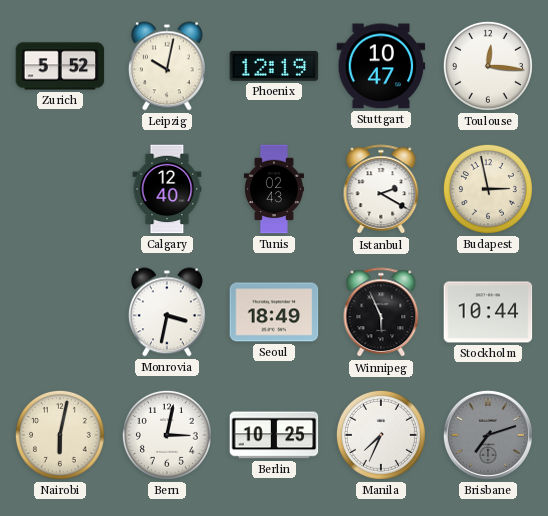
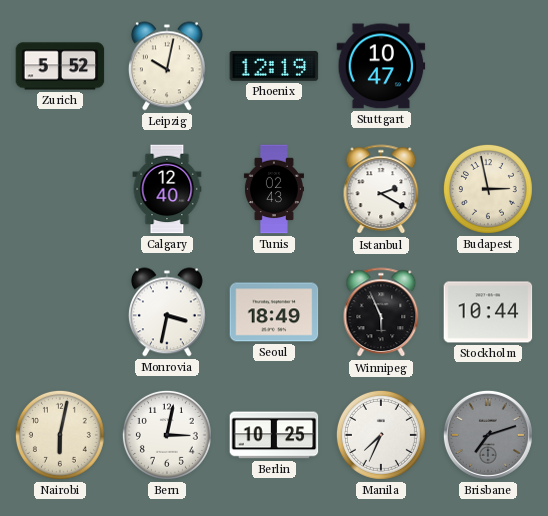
Toulouse: 12:16 -> none
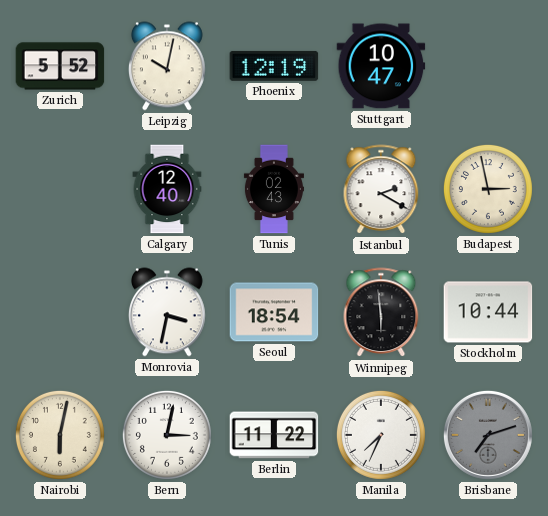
Seoul: 18:49 -> 18:54
Winnipeg: 5:56 -> 5:59
Berlin: 10:25 -> 11:22
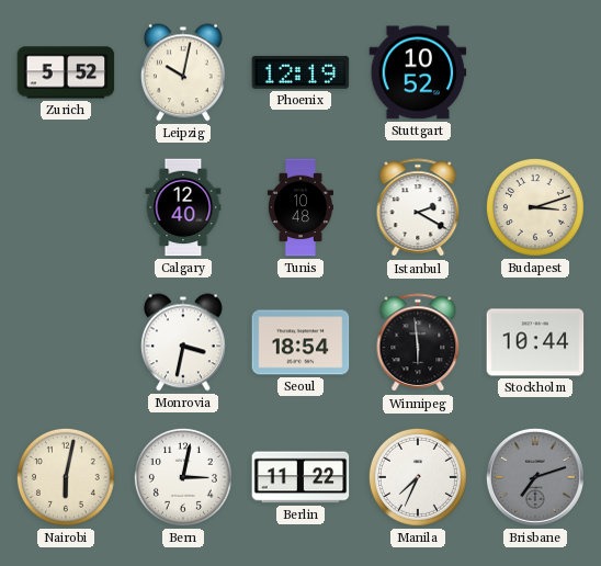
Stuttgart: 10:47 -> 10:52
Tunis: 02:43 -> 10:48
Budapest: 2:58 -> 3:12
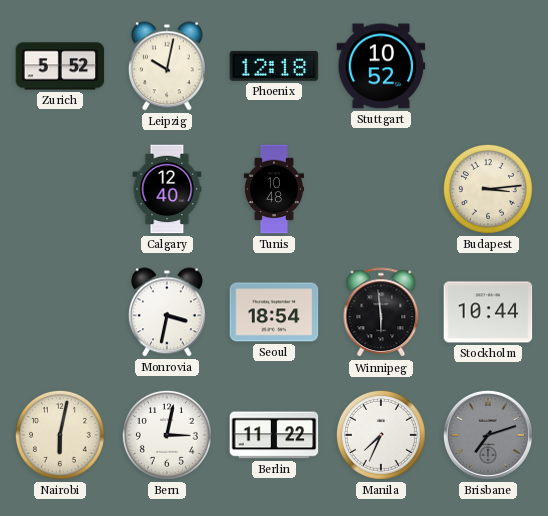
Phoenix: 12:19 -> 12:18
Istanbul: 2:20 -> none
Budapest: 3:12 -> 3:14
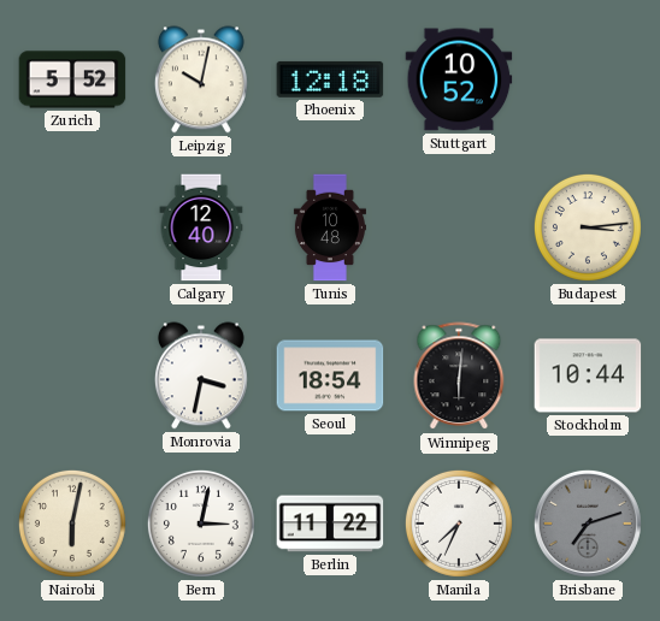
Winnipeg: 5:59 -> 6:01
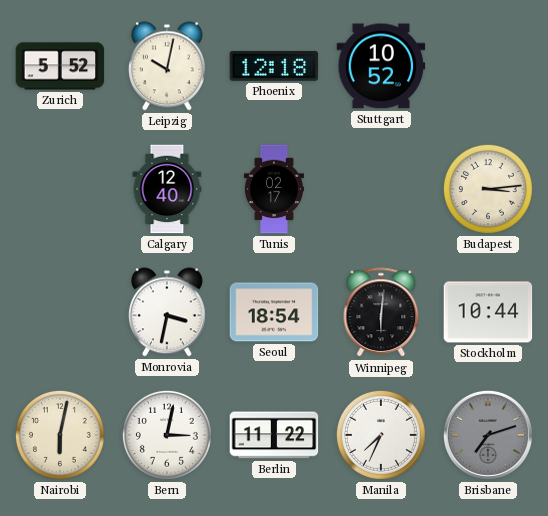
Tunis: 10:48 -> 02:17
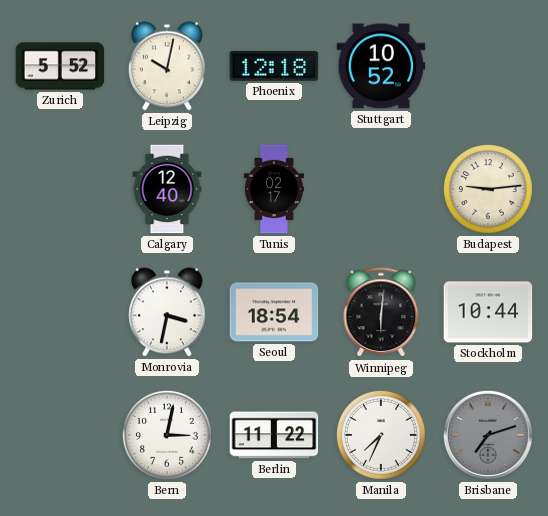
Budapest: 3:14 -> 9:14
Nairobi: 6:02 -> none
